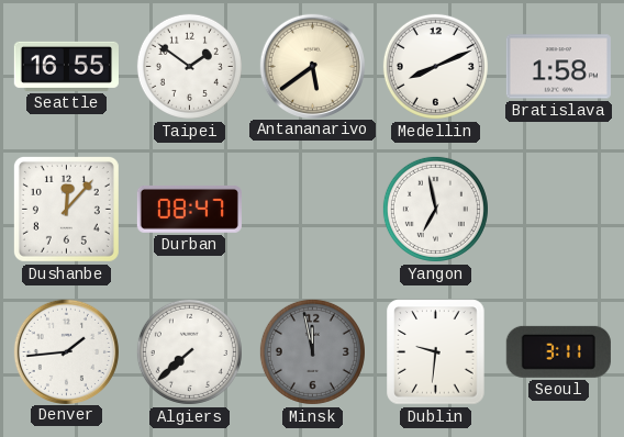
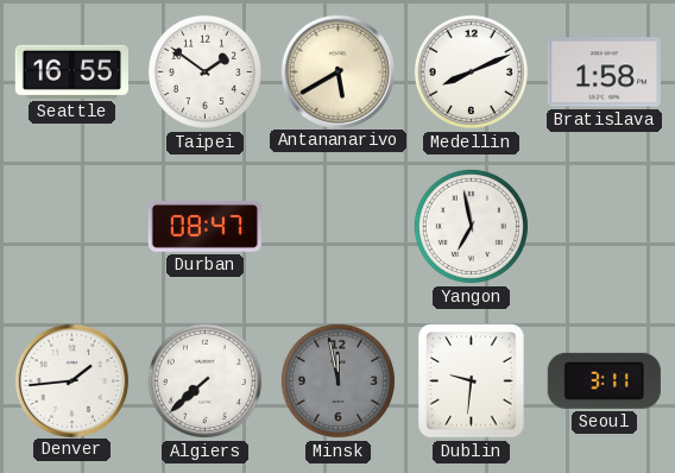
Antananarivo: 5:39 -> 5:40
Dushanbe: 12:07 -> none
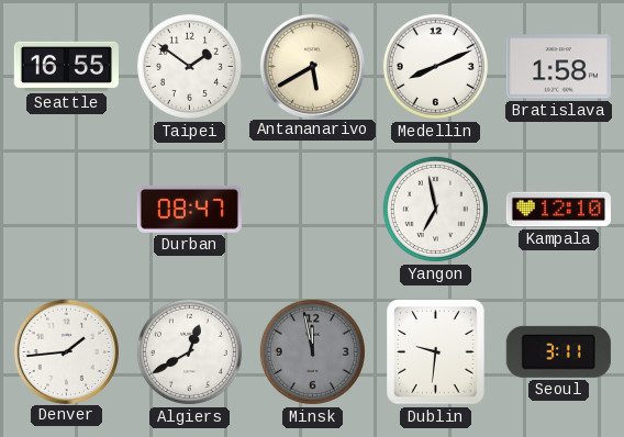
Kampala: none -> 12:10
Algiers: 7:38 -> 12:40
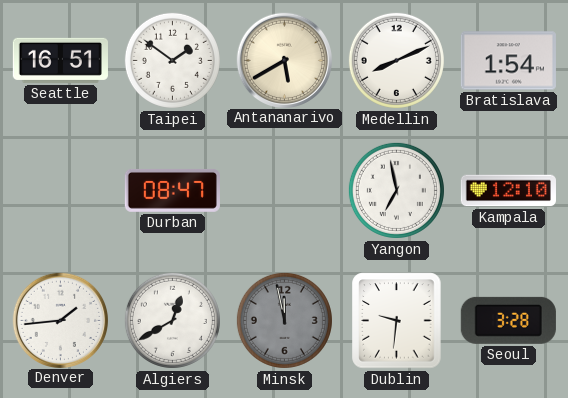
Seattle: 16:55 -> 16:51
Bratislava: 1:58 -> 1:54
Seoul: 3:11 -> 3:28
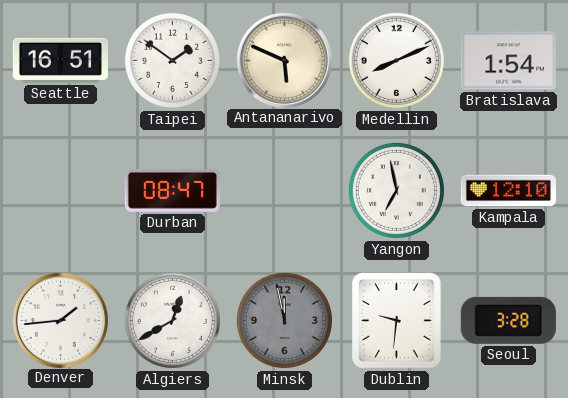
Antananarivo: 5:40 -> 5:49
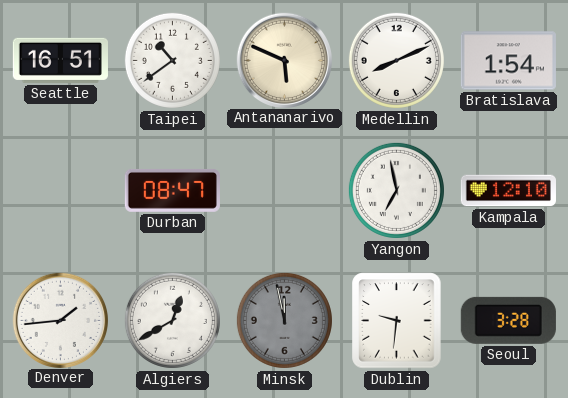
Taipei: 1:51 -> 10:39
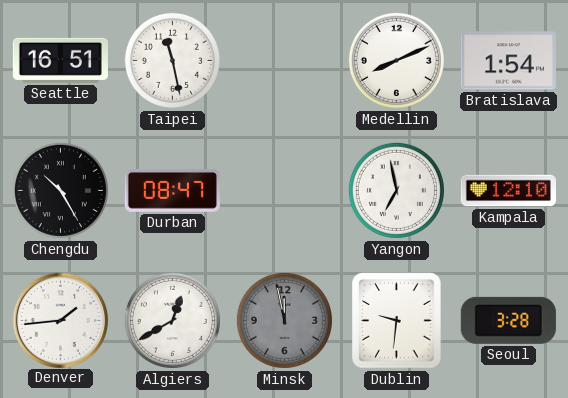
Taipei: 10:39 -> 11:28
Antananarivo: 5:49 -> none
Chengdu: none -> 10:25
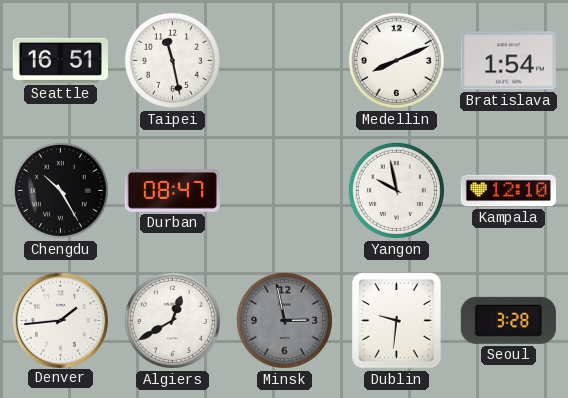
Yangon: 6:58 -> 9:58
Minsk: 11:58 -> 2:58
